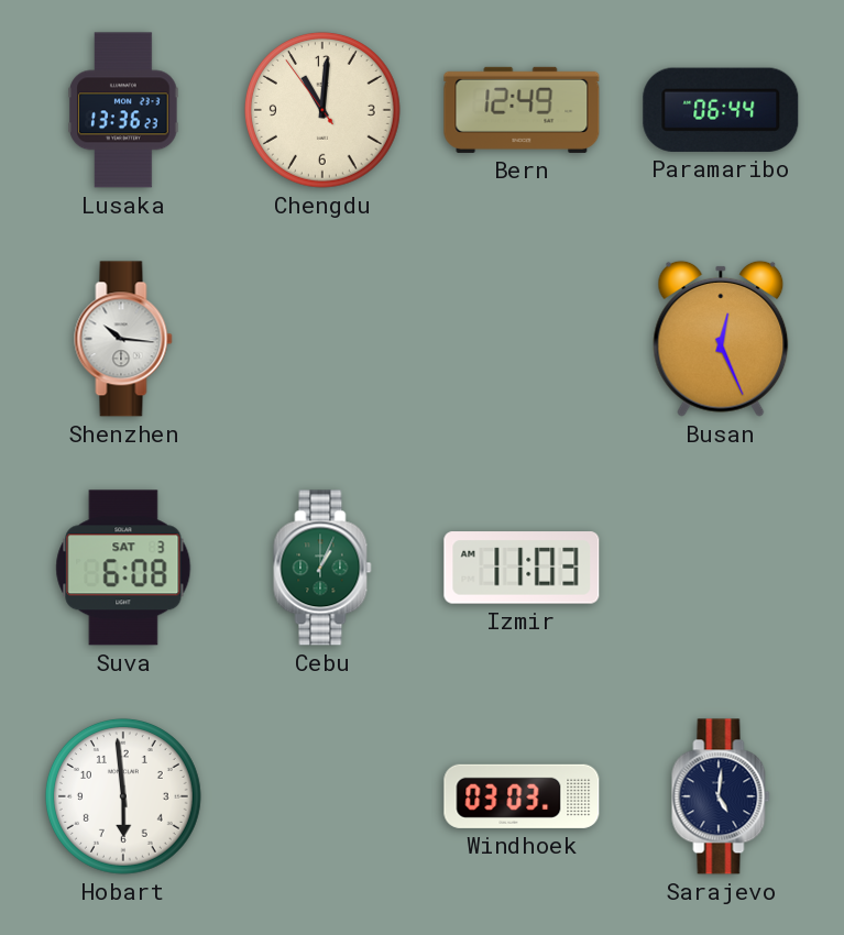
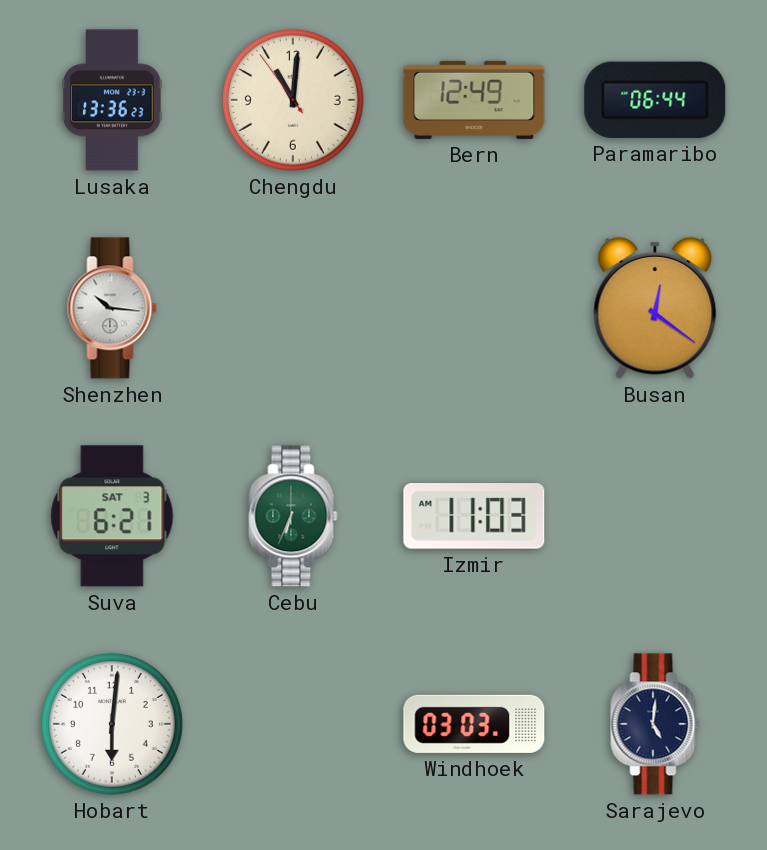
Busan: 12:26 -> 12:21
Suva: 6:08 -> 6:21
Cebu: 1:04 -> 6:34
Hobart: 5:59 -> 6:01
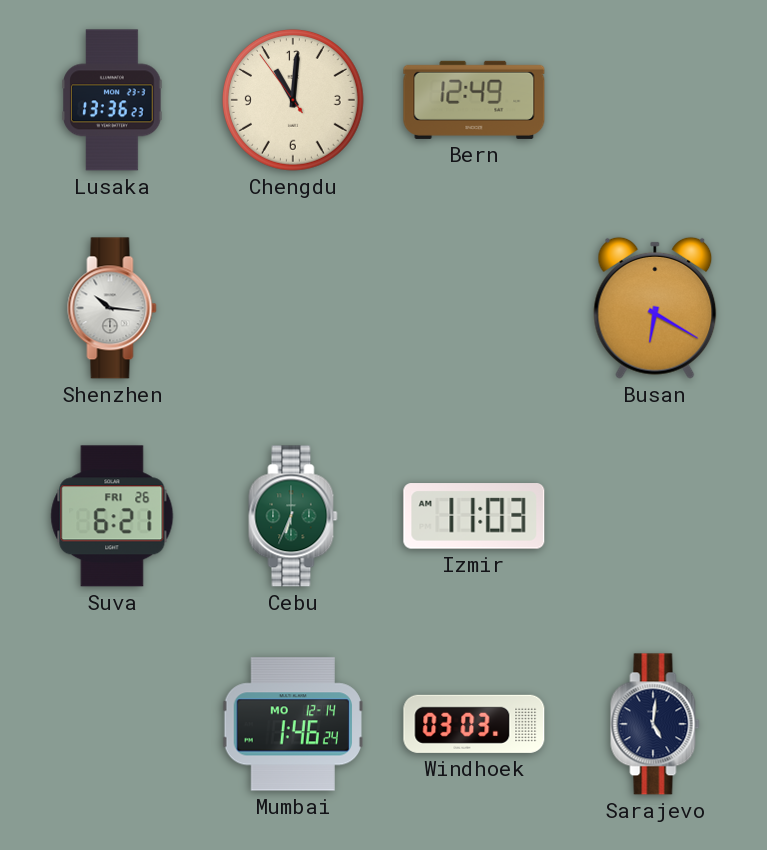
Paramaribo: 06:44 -> none
Busan: 12:21 -> 6:20
Suva date: SAT 3 -> FRI 26
Hobart: 6:01 -> none
Mumbai: none -> 1:46
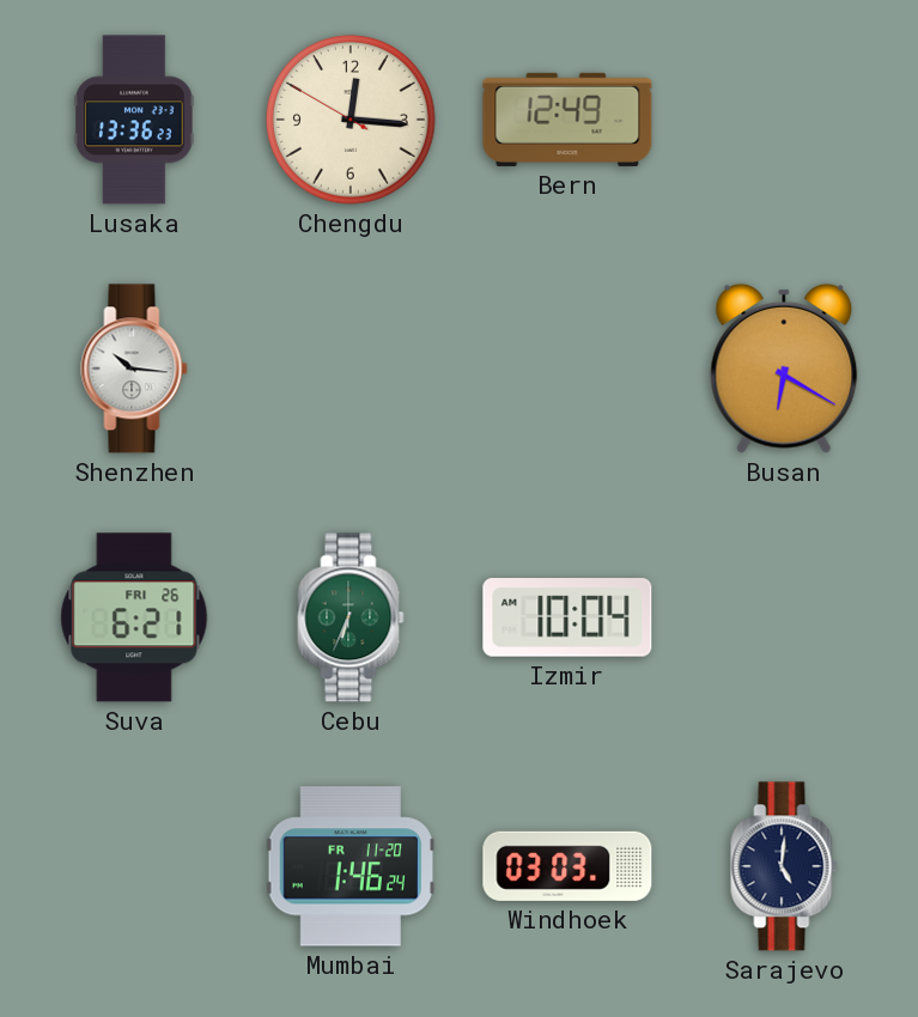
Chengdu: 11:00 -> 12:15
Izmir: 11:03 -> 10:04
Mumbai date: MO 12-14 -> FR 11-20
